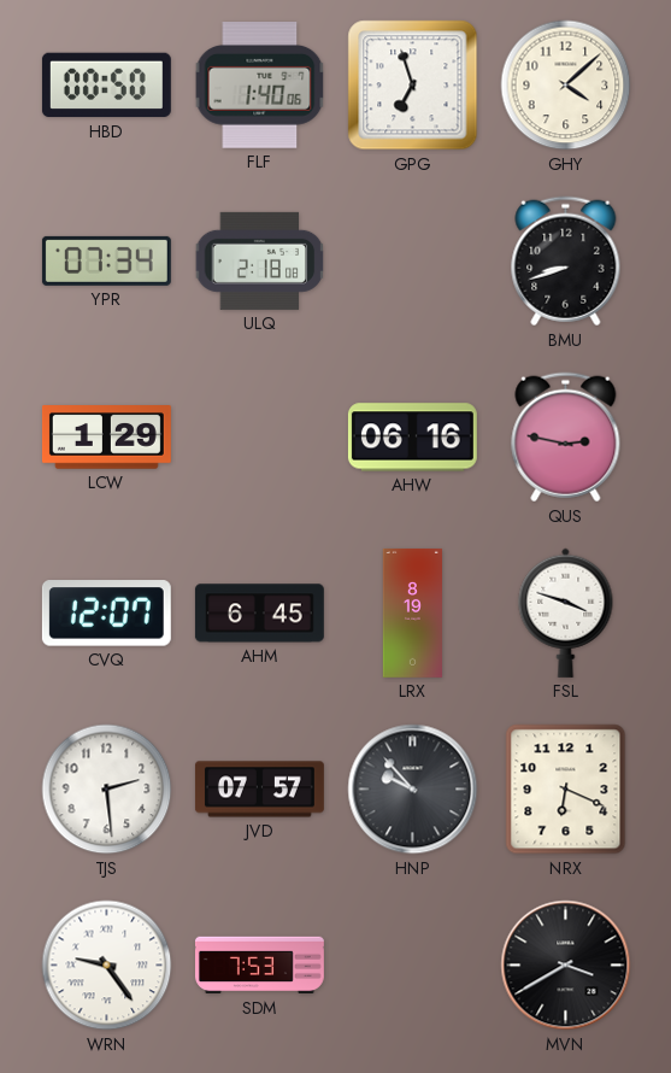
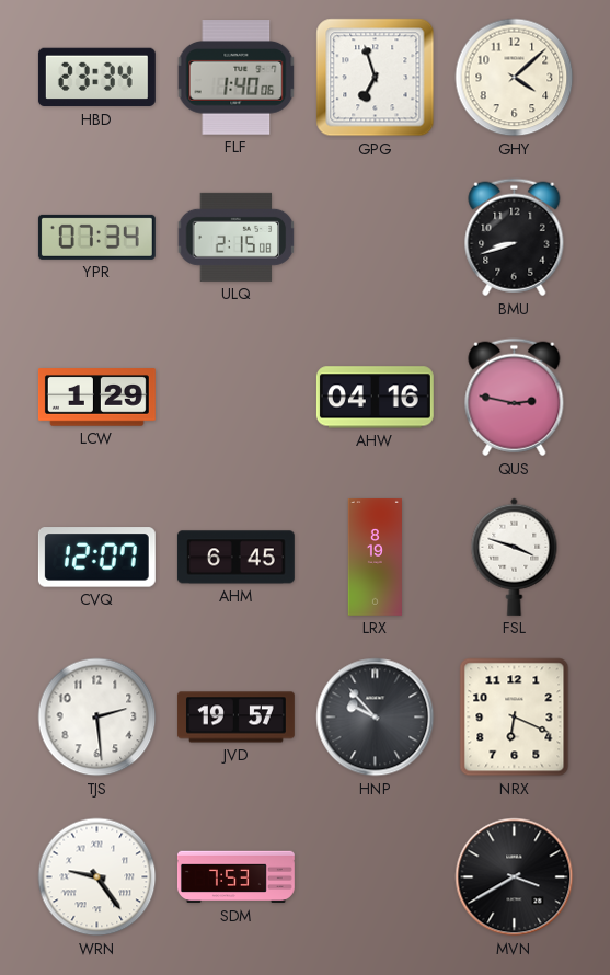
HBD: 00:50 -> 23:34
ULQ: 2:18 -> 2:15
AHW: 06:16 -> 04:16
JVD: 07:57 -> 19:57
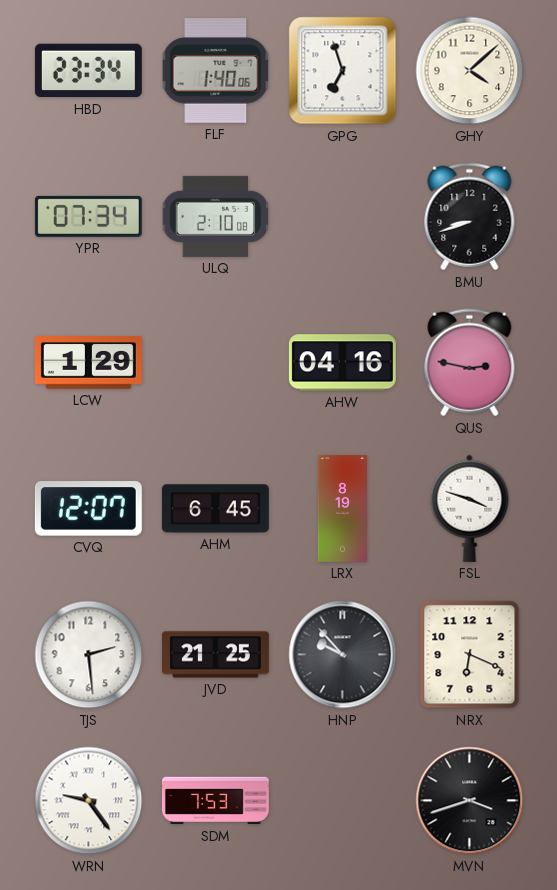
ULQ: 2:15 -> 2:10
JVD: 19:57 -> 21:25
MVN: 3:40 -> 3:42
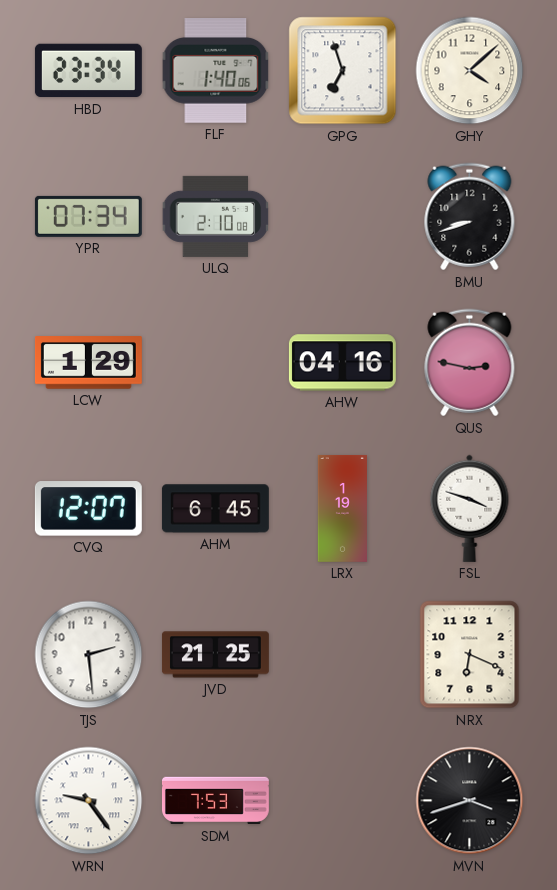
LRX: 8:19 -> 1:19
HNP: 9:53 -> none
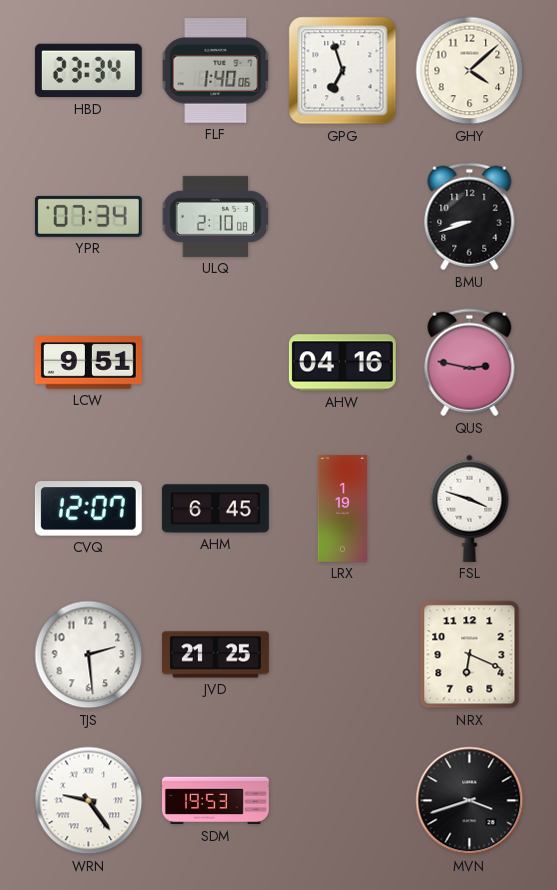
LCW: 1:29 -> 9:51
SDM: 7:53 -> 19:53
